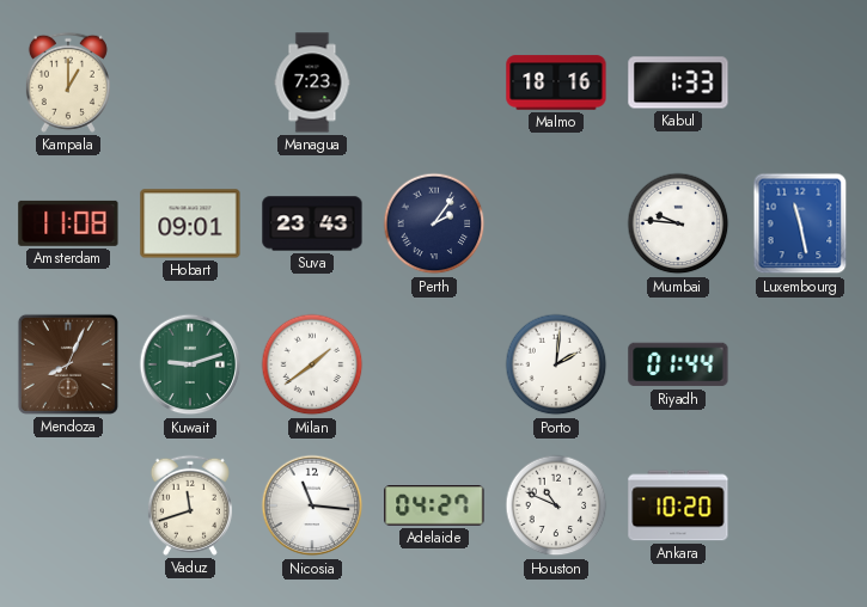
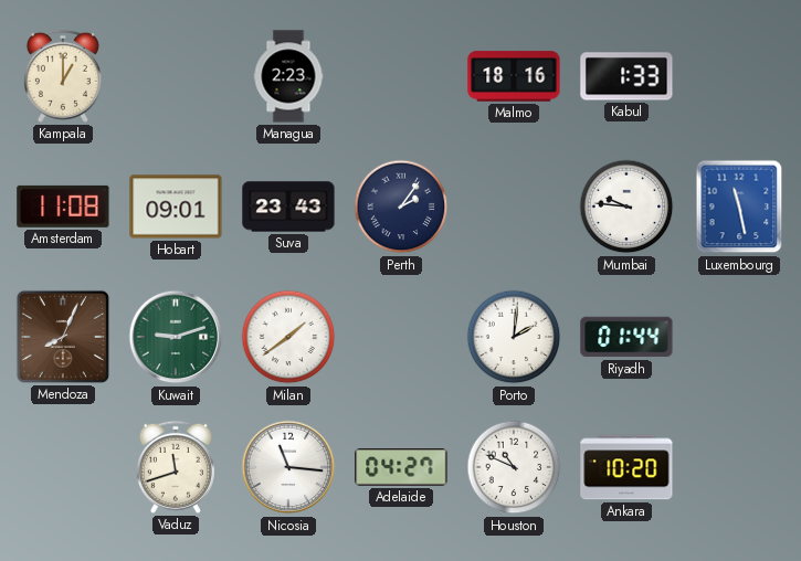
Managua: 7:23 -> 2:23
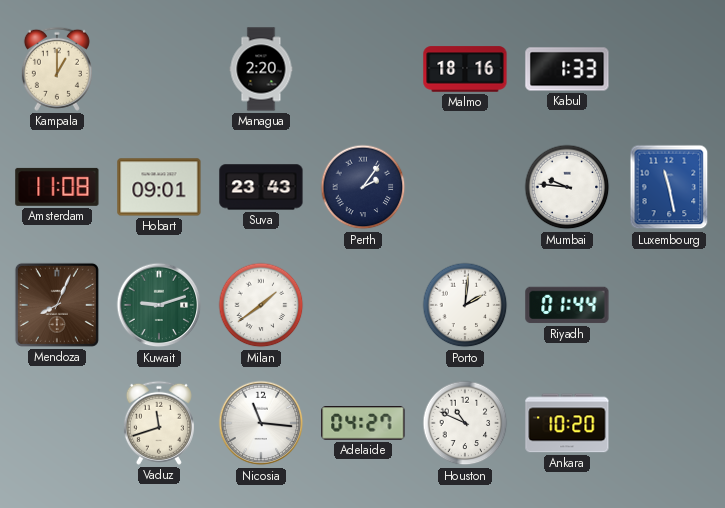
Managua: 2:23 -> 2:20
